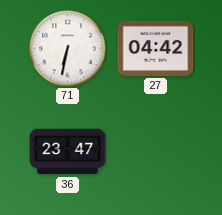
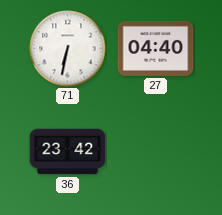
27: 04:42 -> 04:40
36: 23:47 -> 23:42
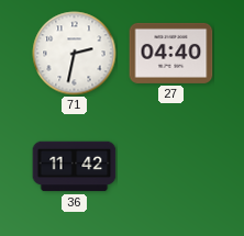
71: 6:32 -> 2:32
36: 23:42 -> 11:42
